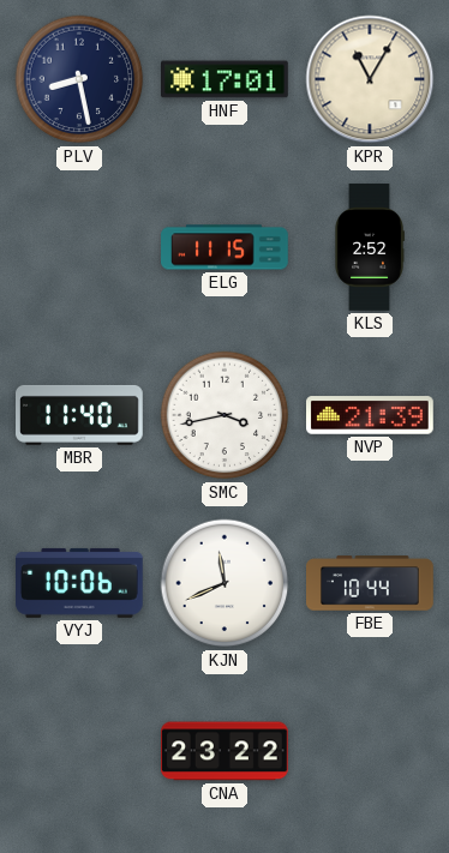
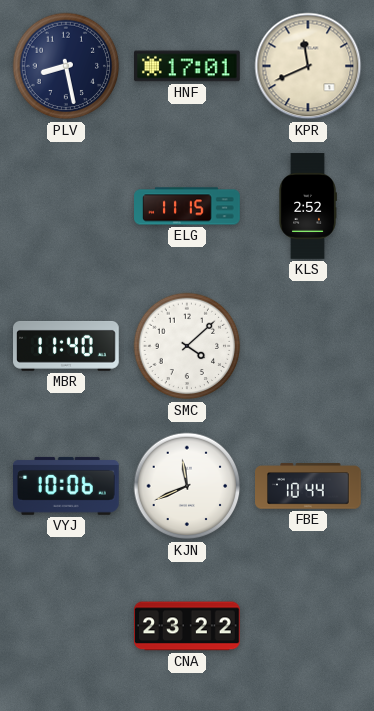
KPR: 11:05 -> 11:41
SMC: 3:43 -> 4:08
NVP: 21:39 -> none
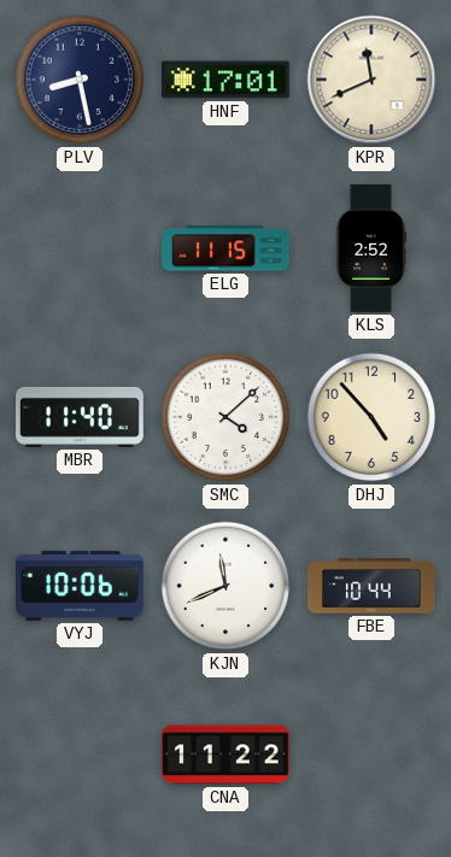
DHJ: none -> 4:53
CNA: 23:22 -> 11:22
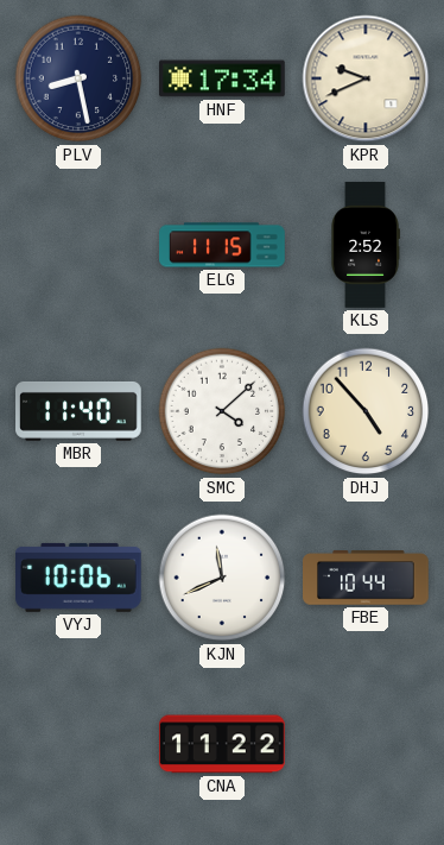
HNF: 17:01 -> 17:34
KPR: 11:41 -> 9:41
